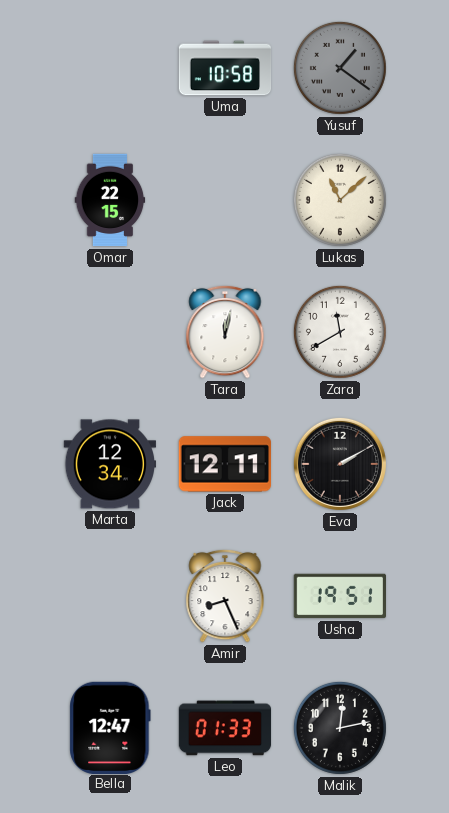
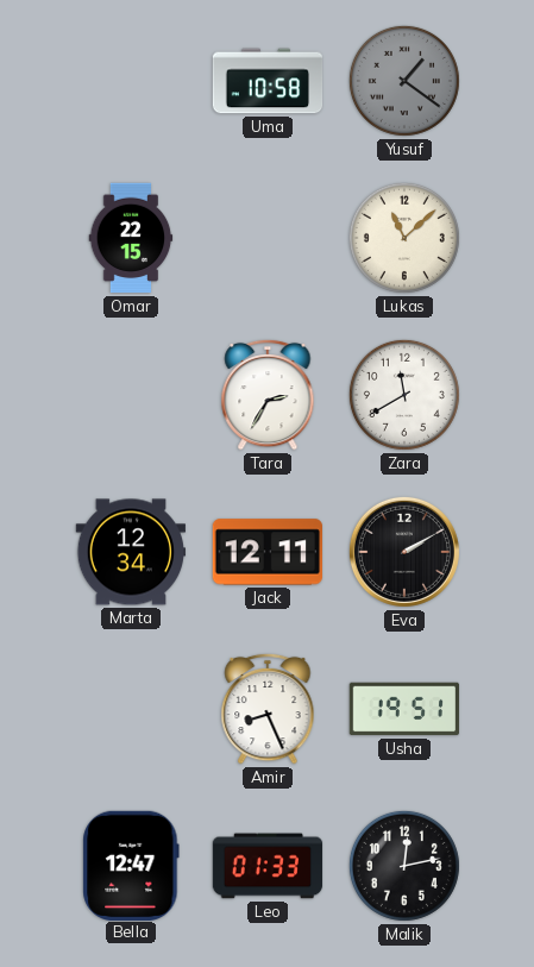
Tara: 12:02 -> 2:35
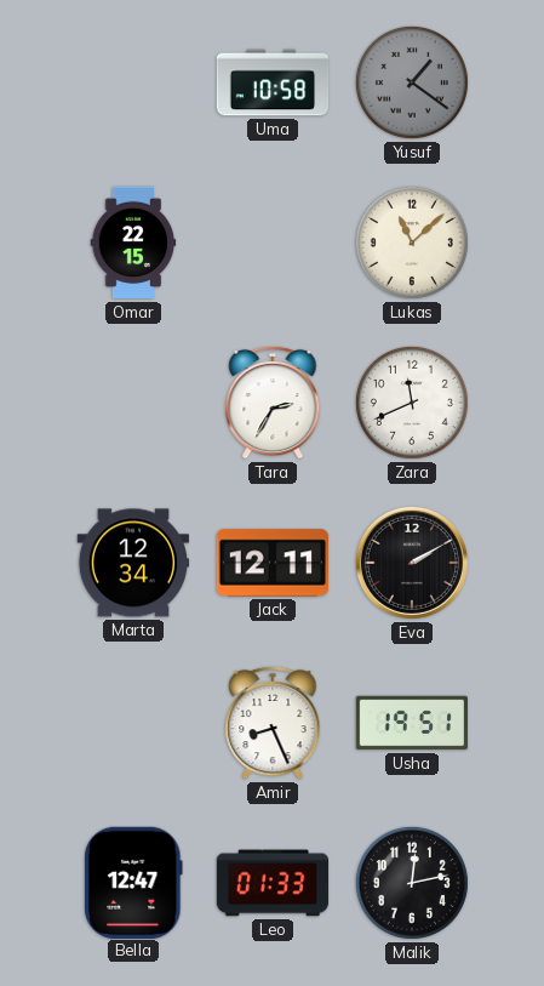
Zara: 11:40 -> 11:41
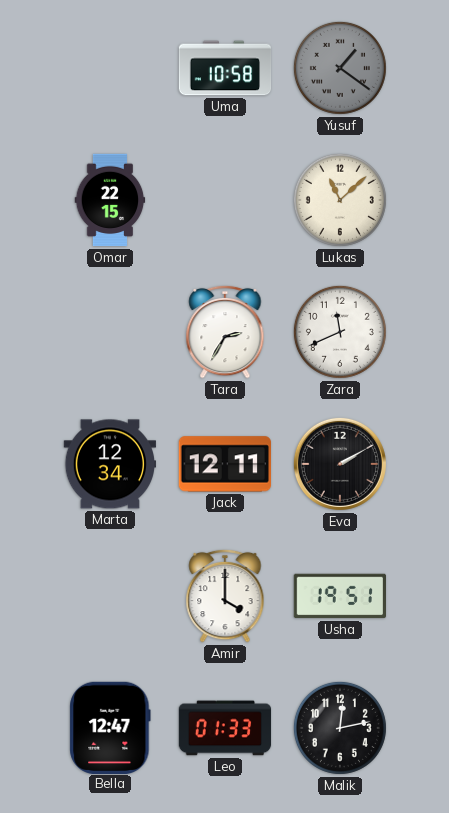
Amir: 8:26 -> 4:00
